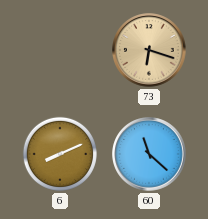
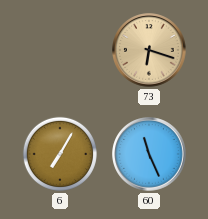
6: 8:11 -> 7:05
60: 11:22 -> 11:26
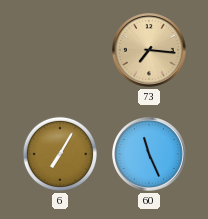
73: 6:18 -> 7:16
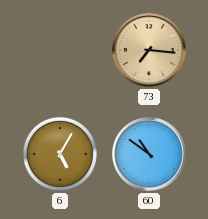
6: 7:05 -> 5:05
60: 11:26 -> 10:51
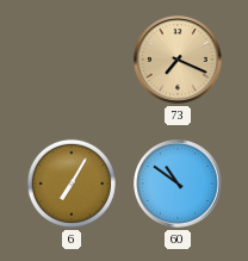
73: 7:16 -> 7:19
6: 5:05 -> 7:05
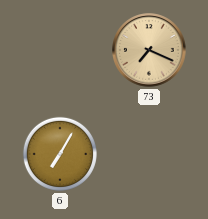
60: 10:51 -> none
